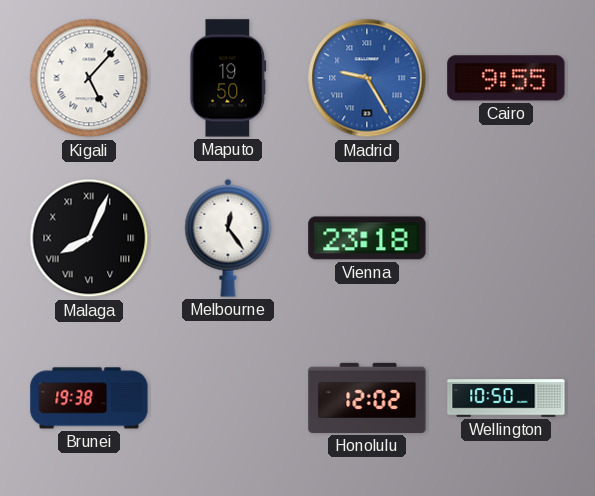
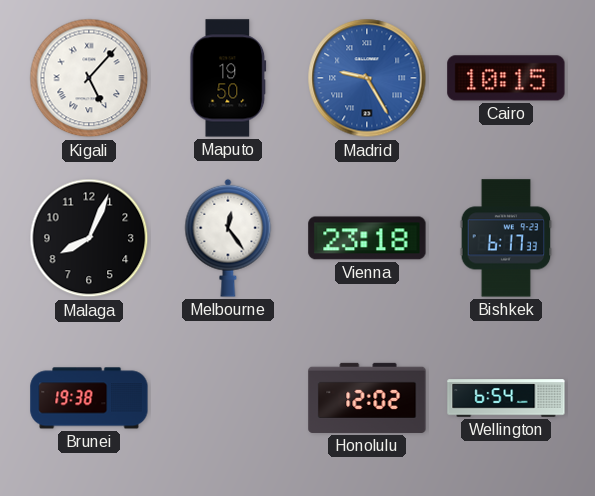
Cairo: 9:55 -> 10:15
Malaga numerals: Roman -> Arabic
Bishkek: none -> 6:17
Wellington: 10:50 -> 6:54
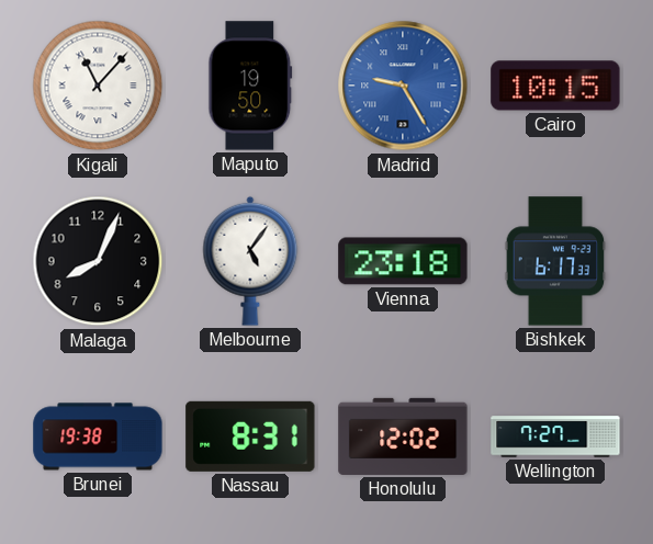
Kigali: 5:07 -> 11:07
Melbourne: 12:24 -> 5:06
Nassau: none -> 8:31
Wellington: 6:54 -> 7:27
